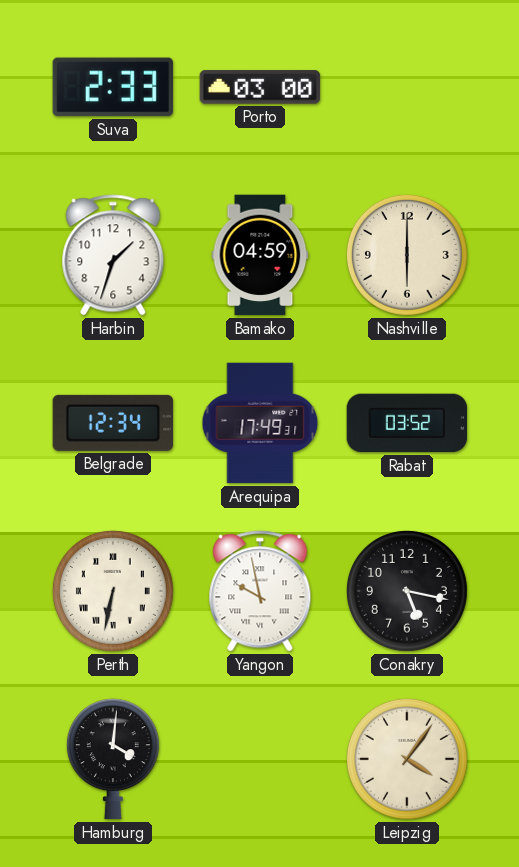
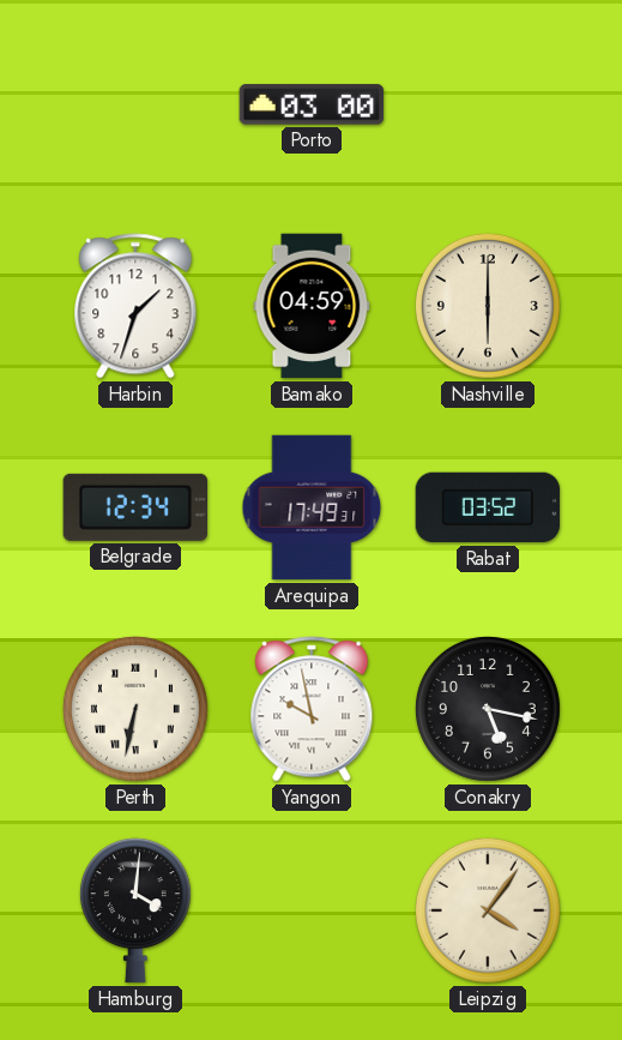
Suva: 2:33 -> none
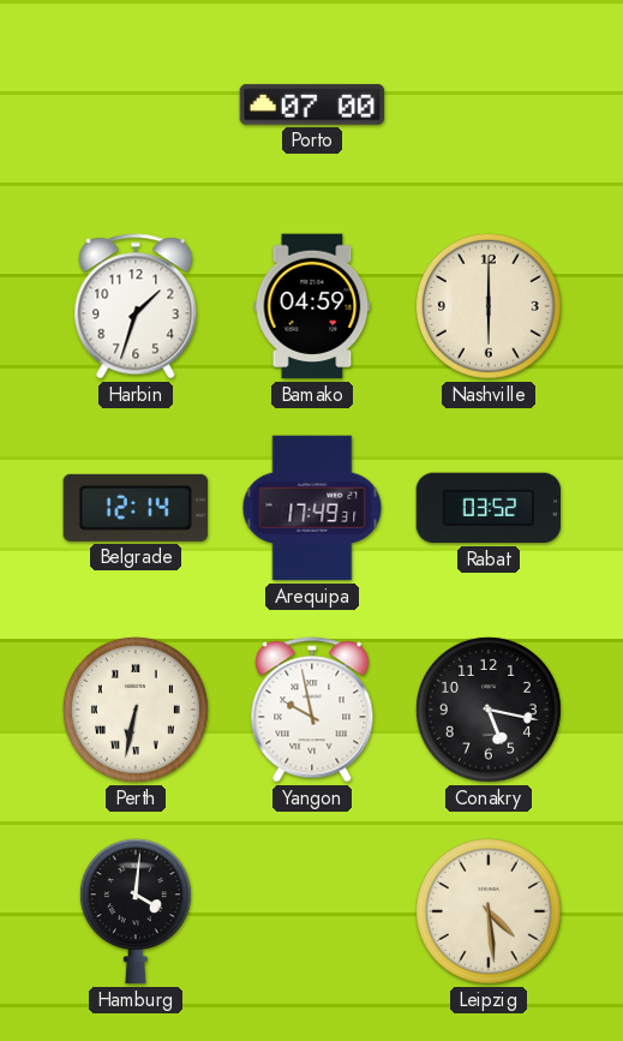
Porto: 03:00 -> 07:00
Belgrade: 12:34 -> 12:14
Leipzig: 4:06 -> 4:29
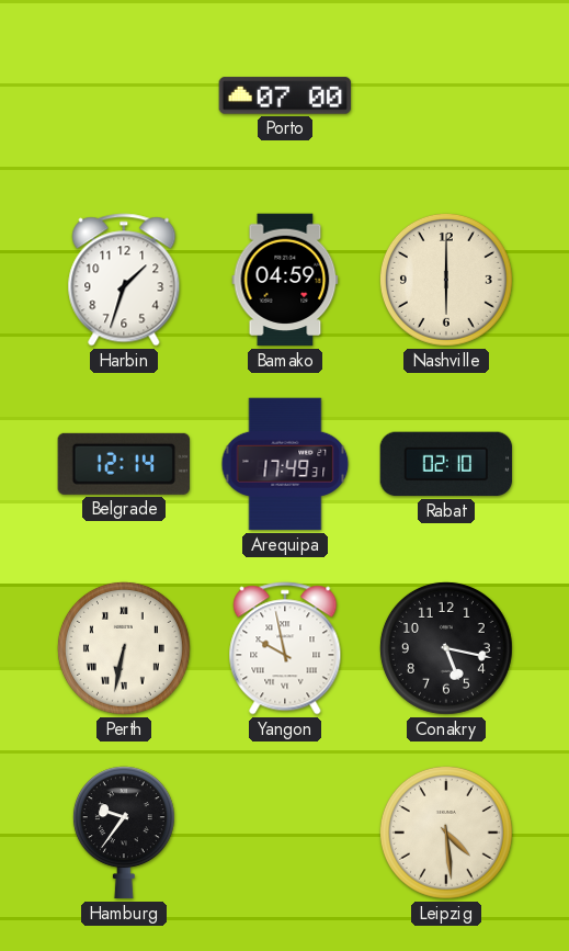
Rabat: 03:52 -> 02:10
Hamburg: 4:01 -> 9:36
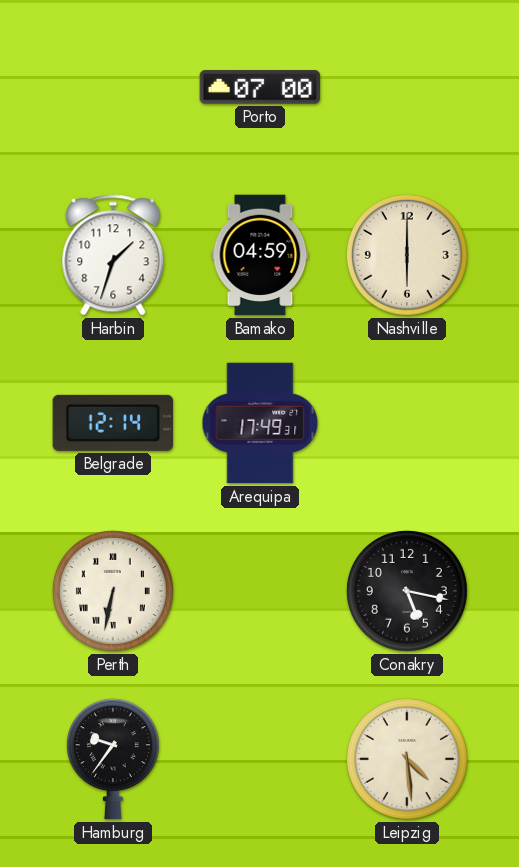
Rabat: 02:10 -> none
Yangon: 9:58 -> none
